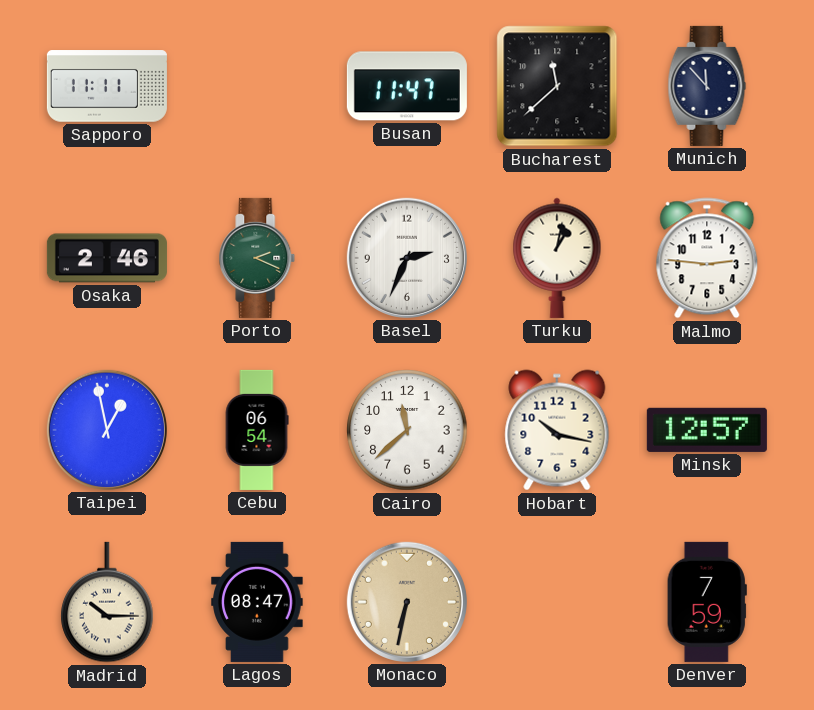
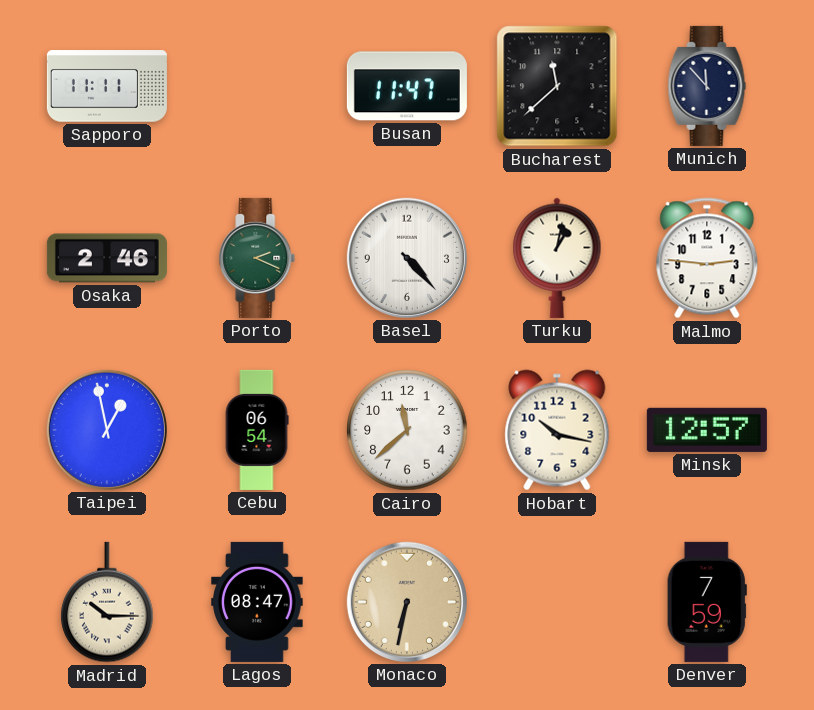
Basel: 2:34 -> 4:23
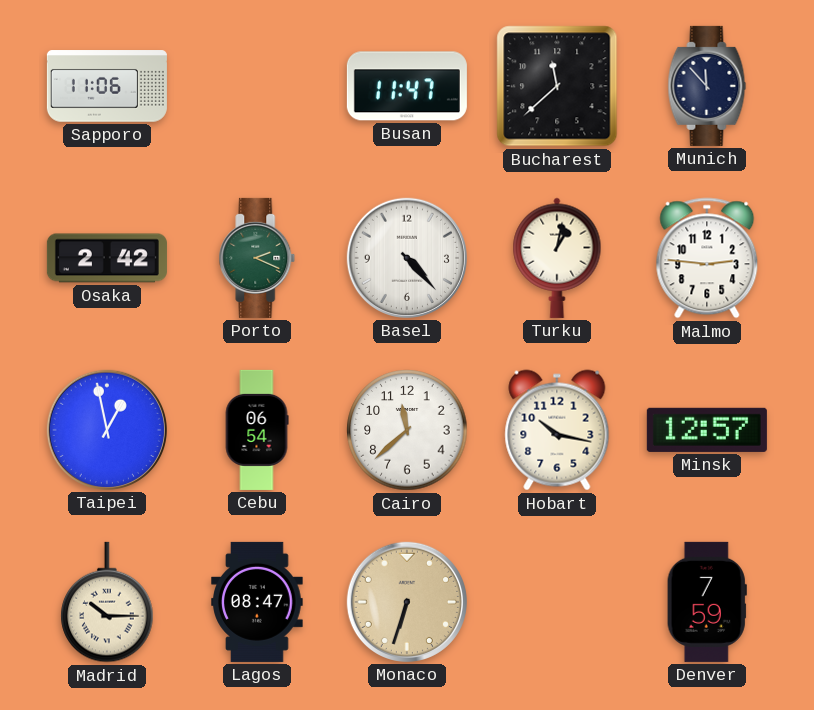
Sapporo: 11:11 -> 11:06
Osaka: 2:46 -> 2:42
Monaco: 6:32 -> 6:33
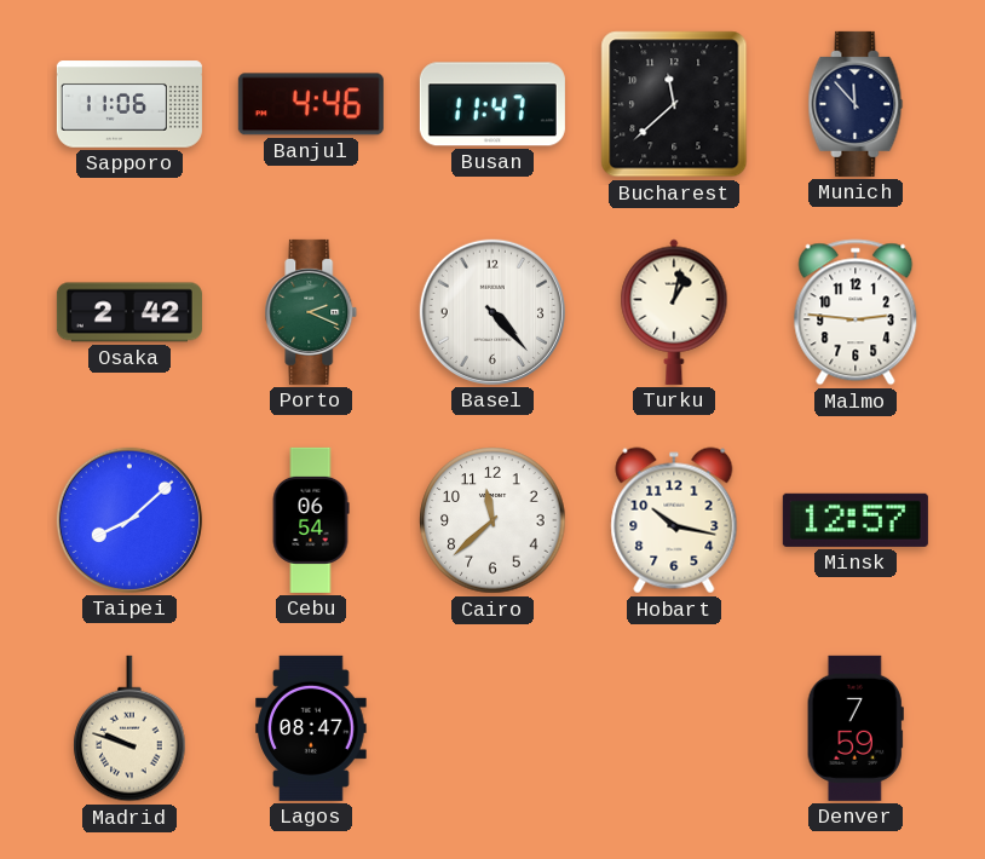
Banjul: none -> 4:46
Taipei: 12:58 -> 8:08
Madrid: 10:15 -> 9:48
Monaco: 6:33 -> none
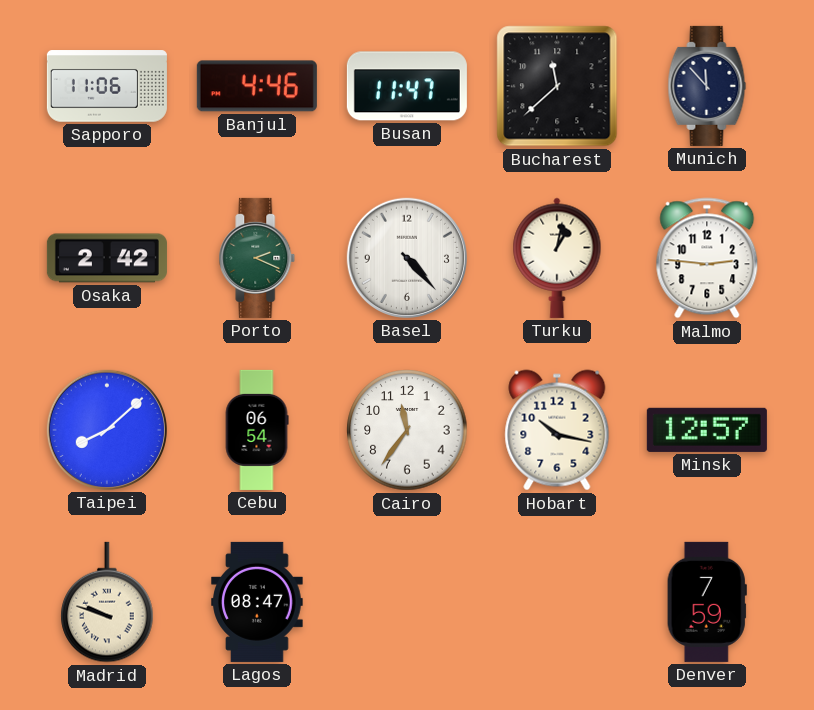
Cairo: 11:38 -> 11:36
